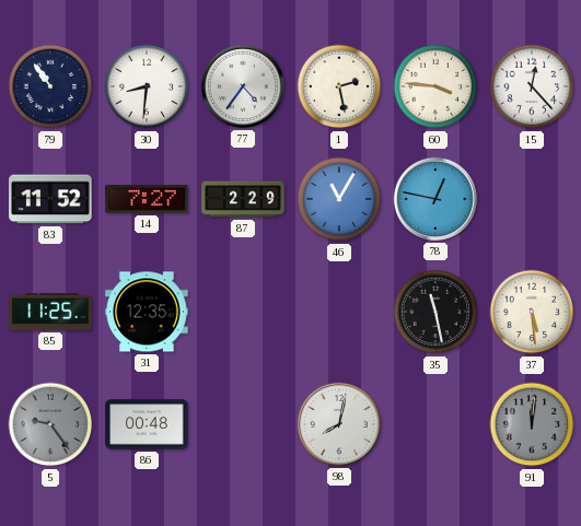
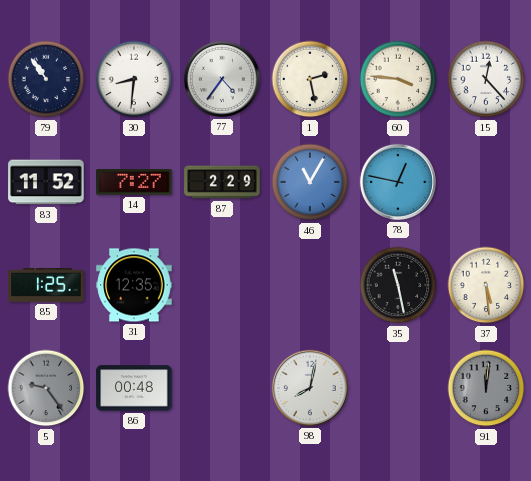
85: 11:25 -> 1:25
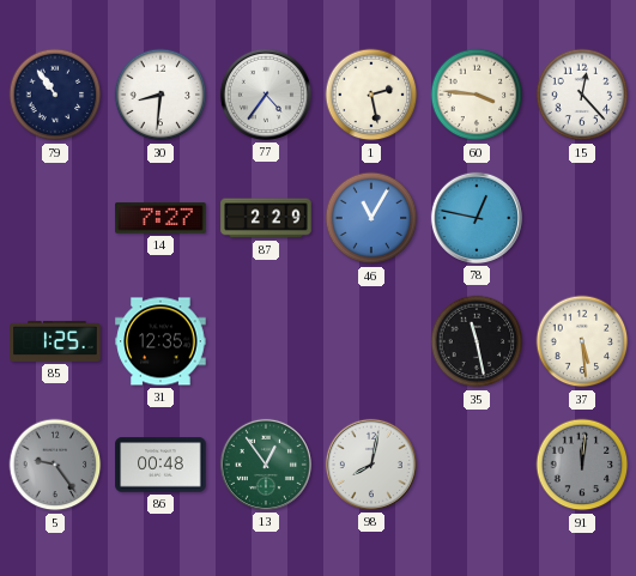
83: 11:52 -> none
13: none -> 12:54
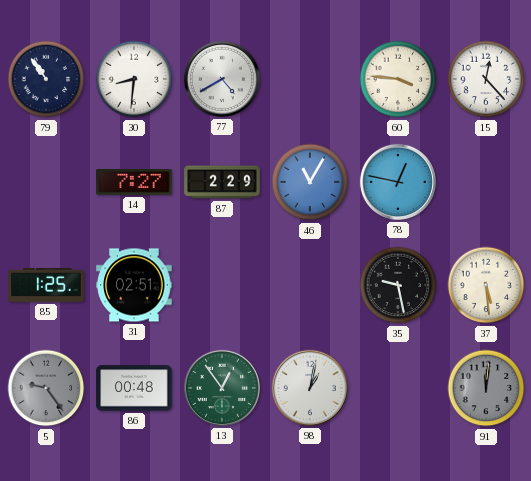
77: 4:36 -> 4:40
1: 2:28 -> none
31: 12:35 -> 02:51
35: 11:28 -> 9:28
98: 8:02 -> 1:02
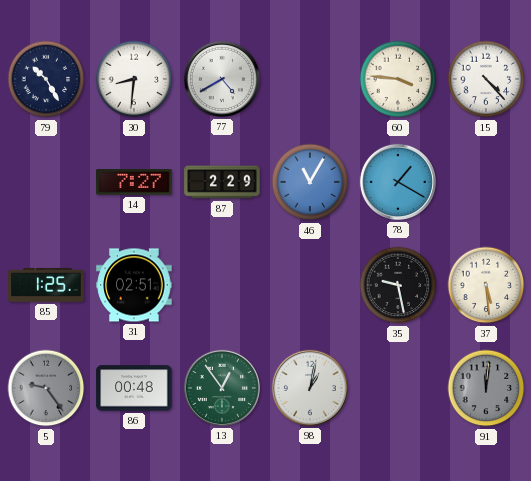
79: 10:54 -> 10:25
15: 12:23 -> 4:23
78: 12:47 -> 1:20
